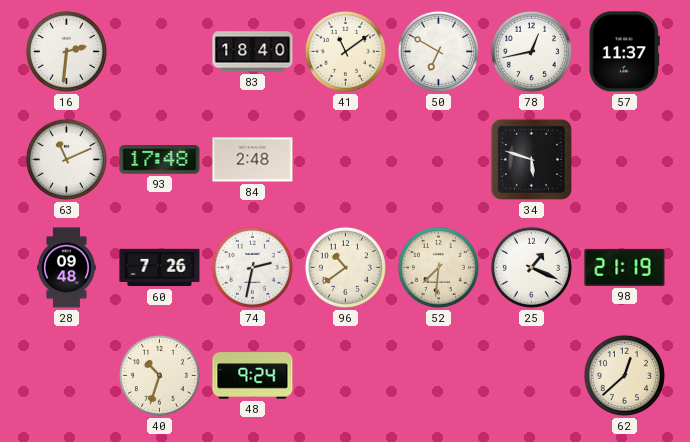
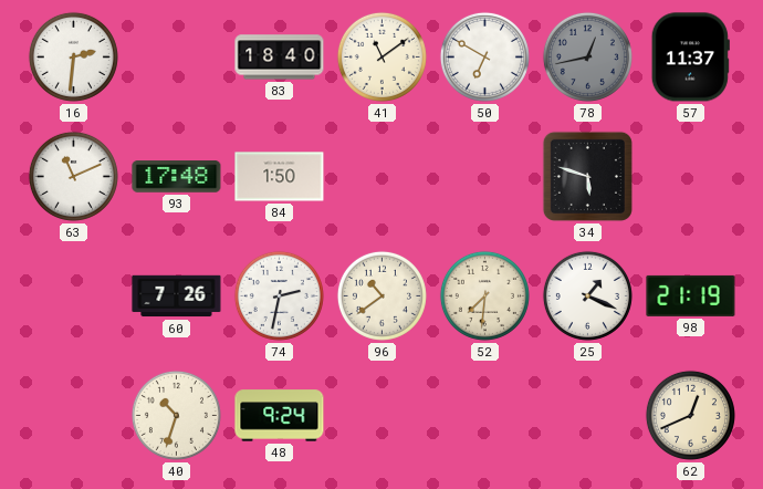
78 dial: white -> grey
84: 2:48 -> 1:50
28: 09:48 -> none
62: 12:38 -> 12:41
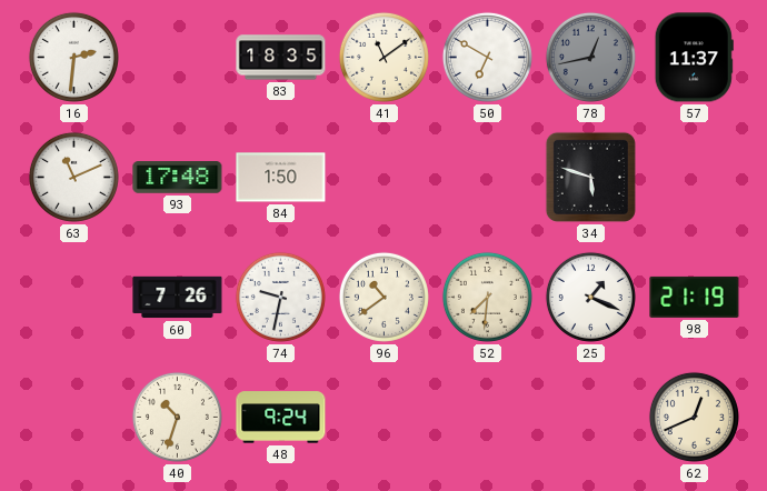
83: 18:40 -> 18:35
74: 2:32 -> 9:32
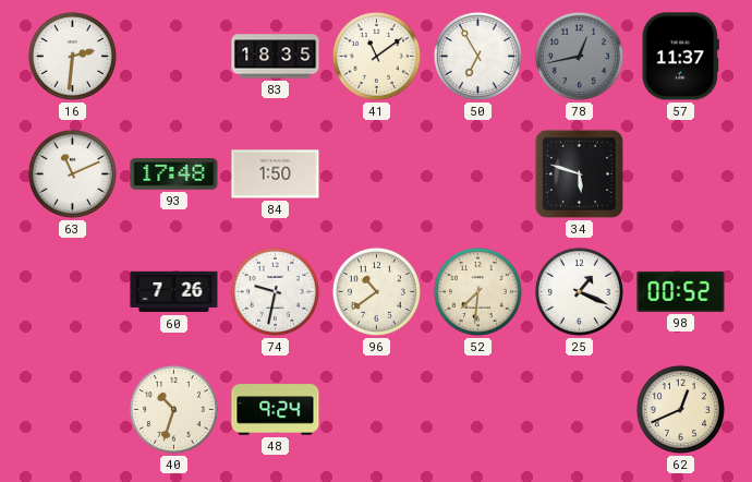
50: 6:50 -> 6:55
98: 21:19 -> 00:52
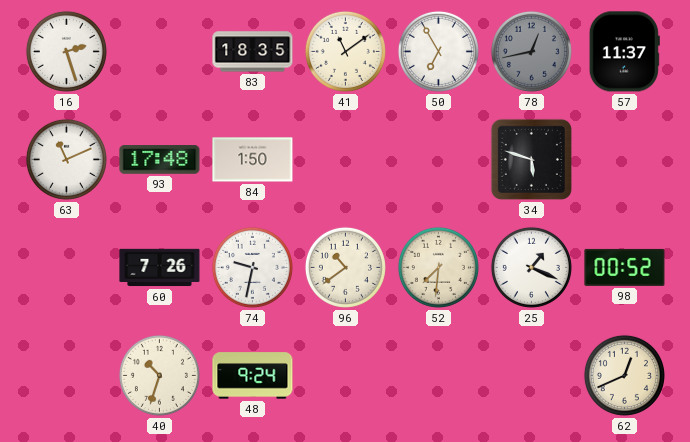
16: 2:31 -> 2:27
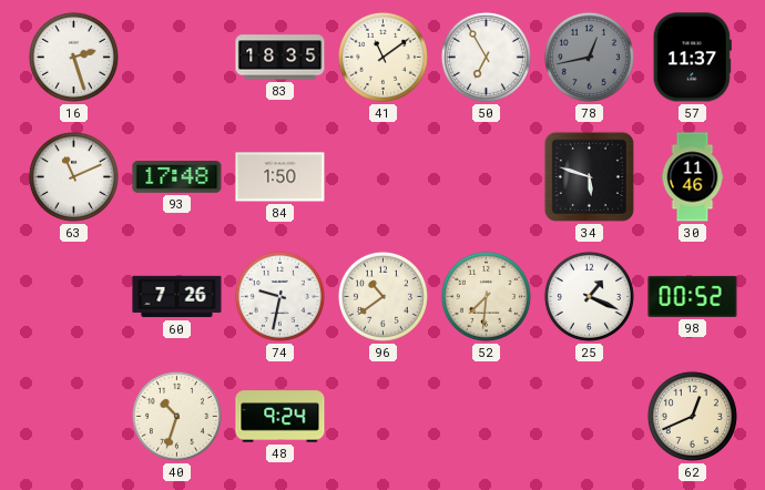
30: none -> 11:46
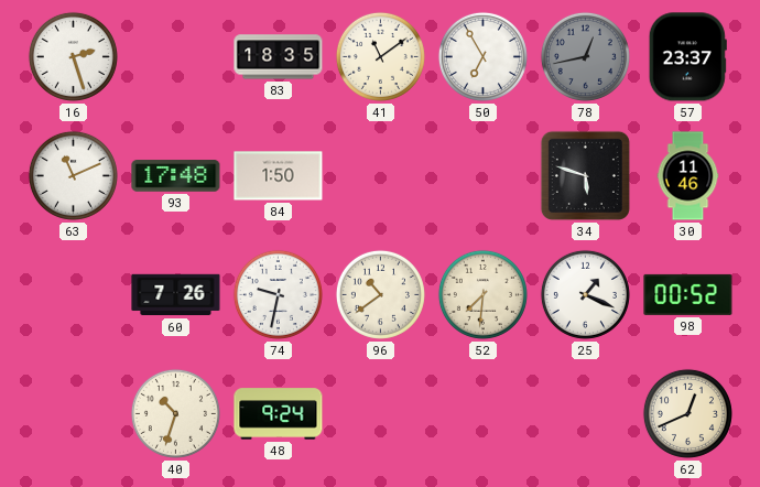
57: 11:37 -> 23:37
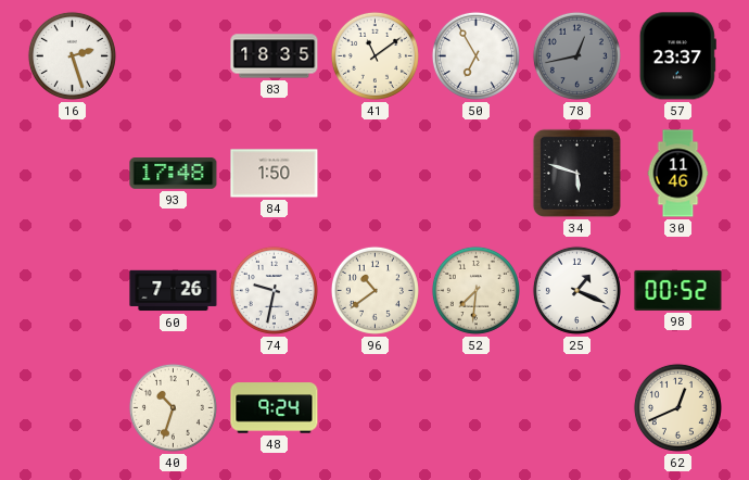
63: 11:11 -> none
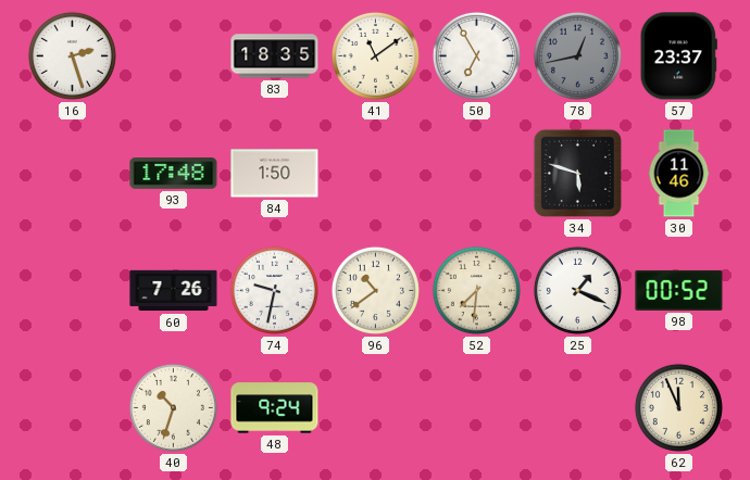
62: 12:41 -> 11:56
